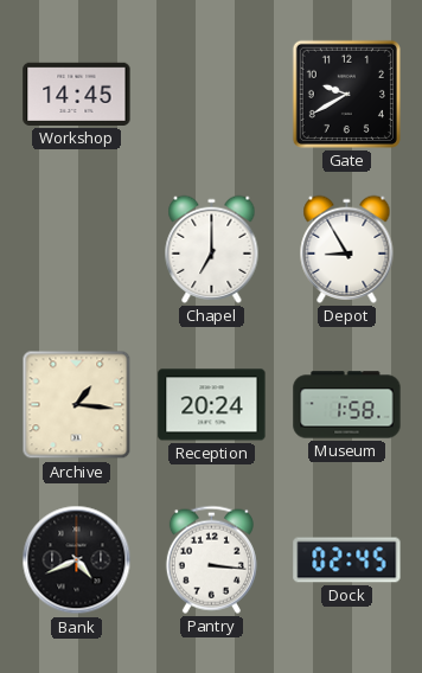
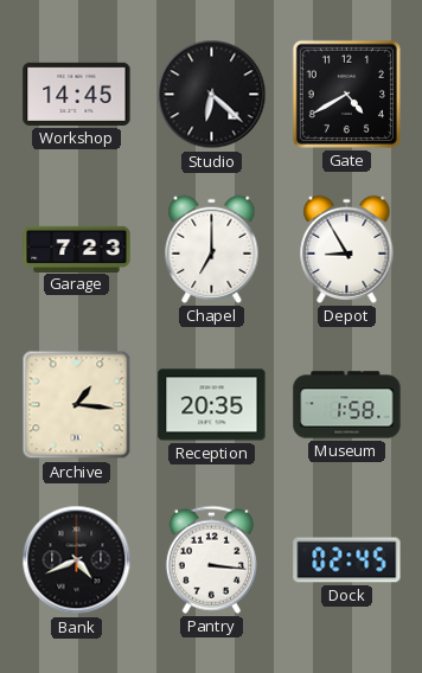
Studio: none -> 6:22
Gate: 9:40 -> 4:40
Garage: none -> 7:23
Reception: 20:24 -> 20:35
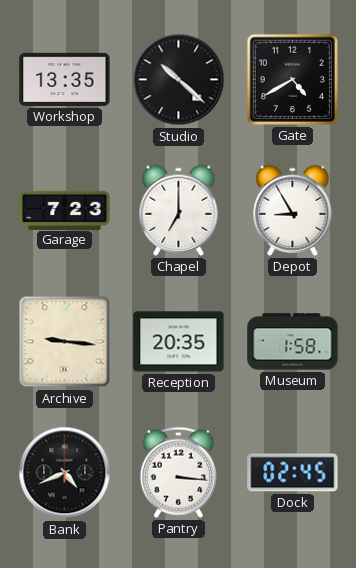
Workshop: 14:45 -> 13:35
Studio: 6:22 -> 10:22
Archive: 1:16 -> 9:16
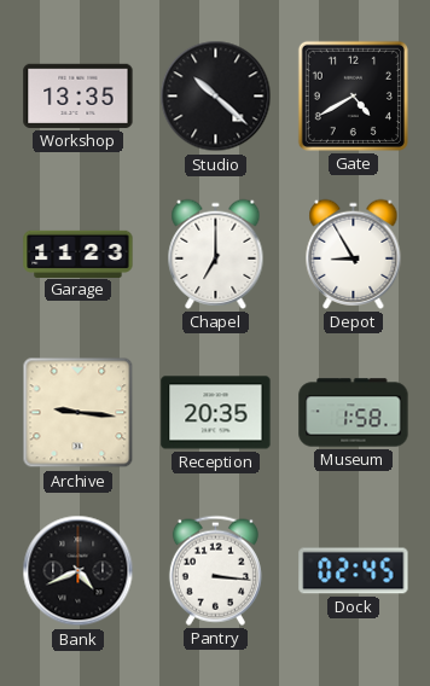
Garage: 7:23 -> 11:23
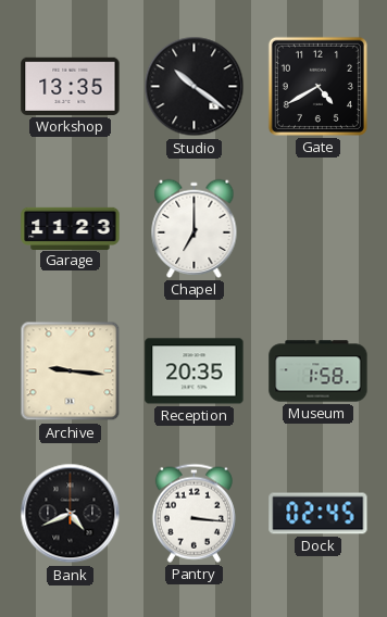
Studio: 10:22 -> 10:21
Depot: 8:55 -> none
